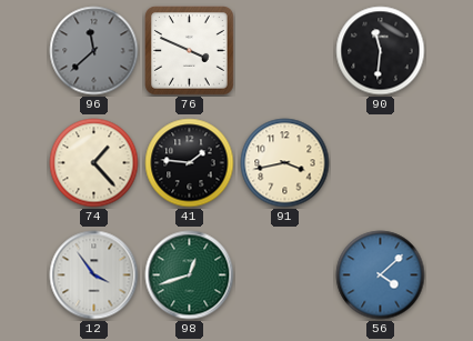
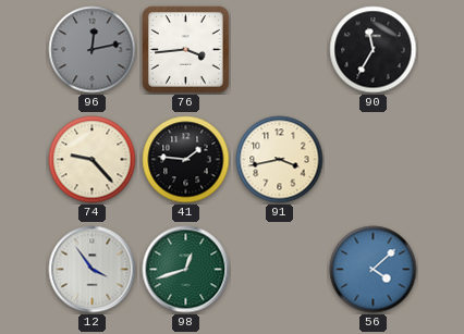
96: 11:38 -> 12:13
76: 3:49 -> 3:44
90: 11:31 -> 11:35
74: 1:23 -> 9:23
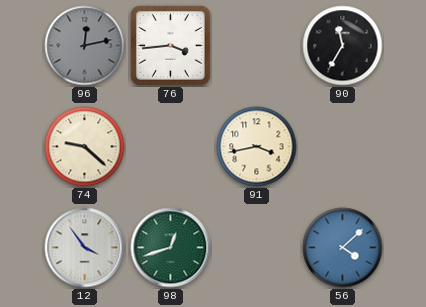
74: 9:23 -> 9:22
41: 1:46 -> none
